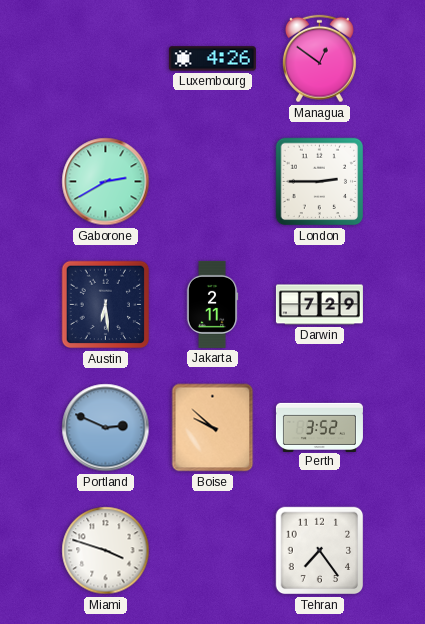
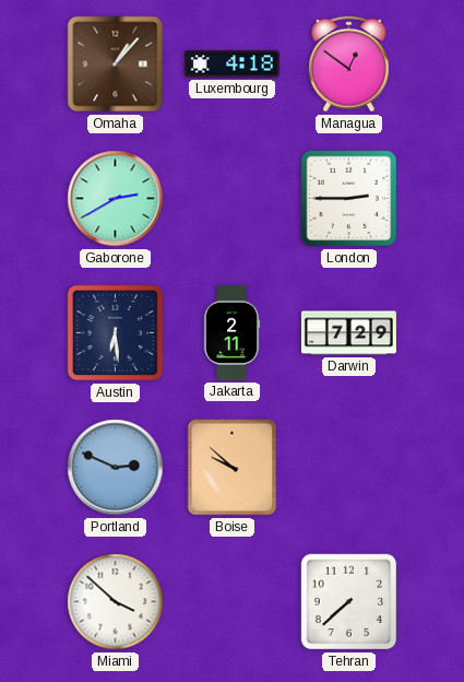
Omaha: none -> 1:07
Luxembourg: 4:26 -> 4:18
Perth: 3:52 -> none
Miami: 3:48 -> 3:52
Tehran: 7:24 -> 7:38
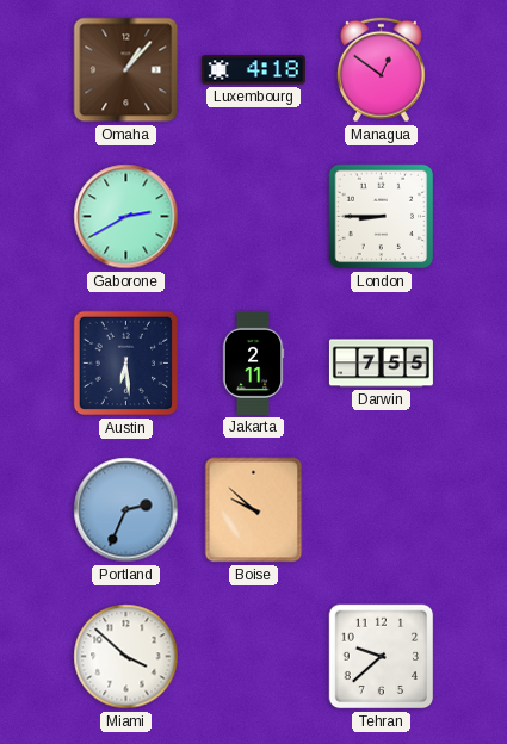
London: 2:45 -> 8:45
Darwin: 7:29 -> 7:55
Portland: 2:49 -> 2:34
Tehran: 7:38 -> 9:38
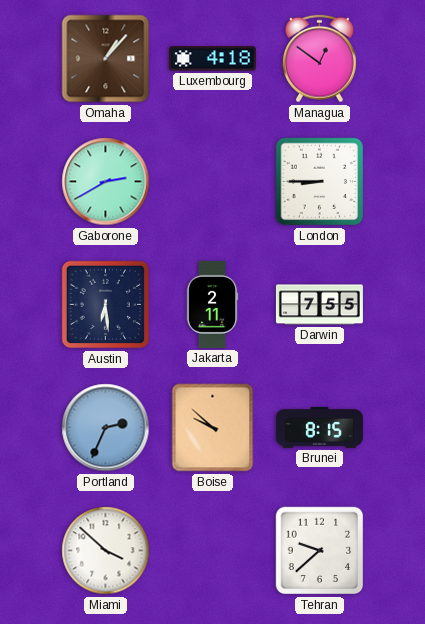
Brunei: none -> 8:15
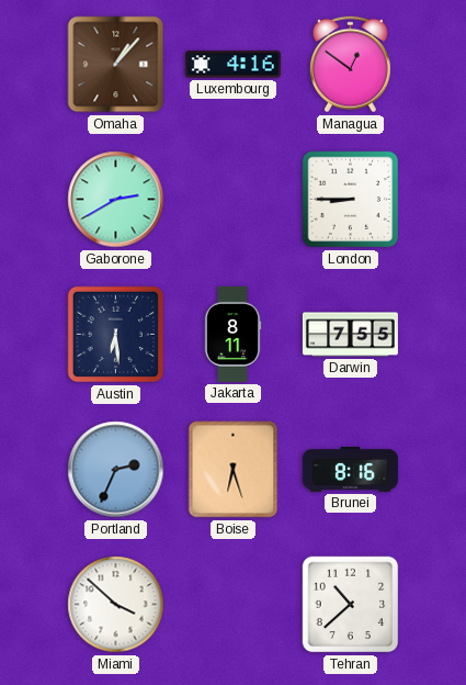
Luxembourg: 4:18 -> 4:16
Jakarta: 2:11 -> 8:11
Boise: 9:52 -> 6:27
Brunei: 8:15 -> 8:16
Tehran: 9:38 -> 10:38
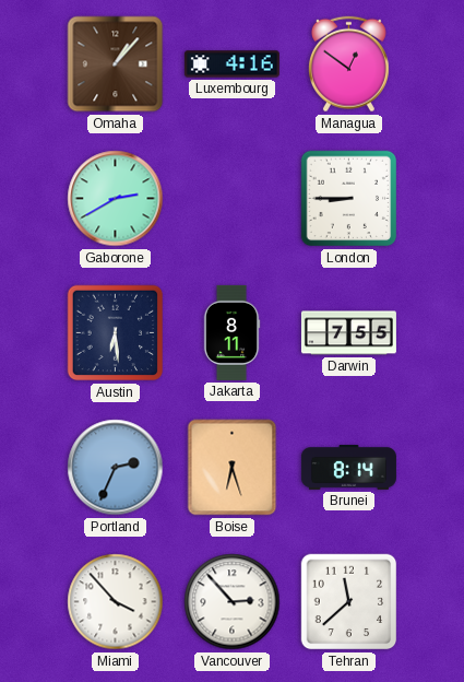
Brunei: 8:16 -> 8:14
Miami: 3:52 -> 3:53
Vancouver: none -> 2:53
Tehran: 10:38 -> 11:38
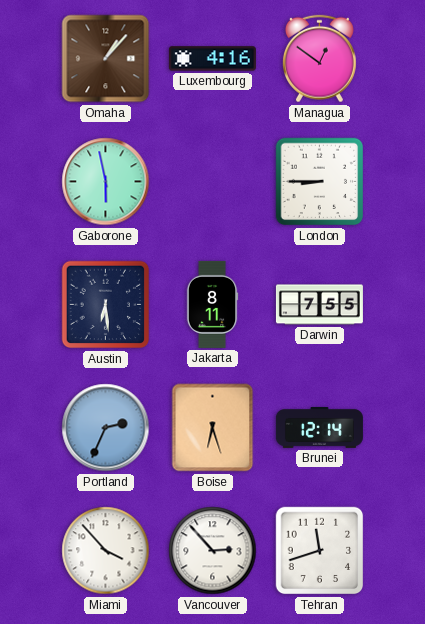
Gaborone: 2:40 -> 5:58
Brunei: 8:14 -> 12:14
Tehran: 11:38 -> 11:42
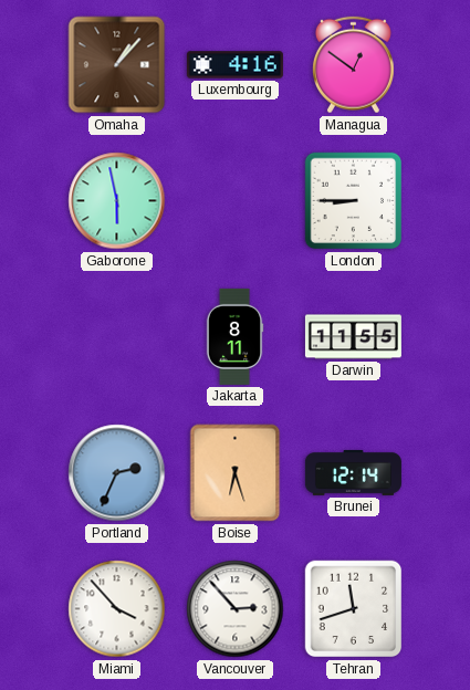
Austin: 6:29 -> none
Darwin: 7:55 -> 11:55
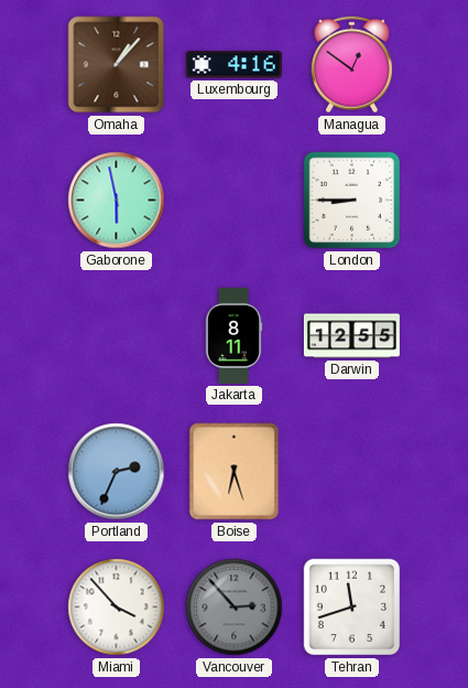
Darwin: 11:55 -> 12:55
Brunei: 12:14 -> none
Vancouver dial: white -> grey
